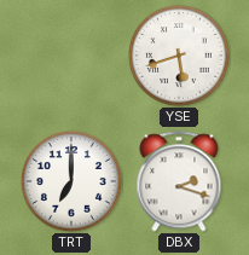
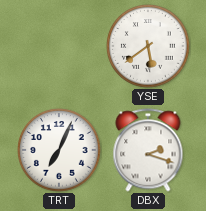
YSE: 5:42 -> 5:39
TRT: 7:00 -> 7:04
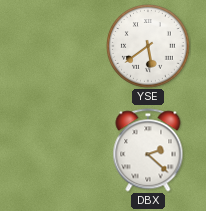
TRT: 7:04 -> none
DBX: 2:18 -> 2:22
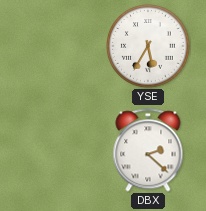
YSE: 5:39 -> 5:35
